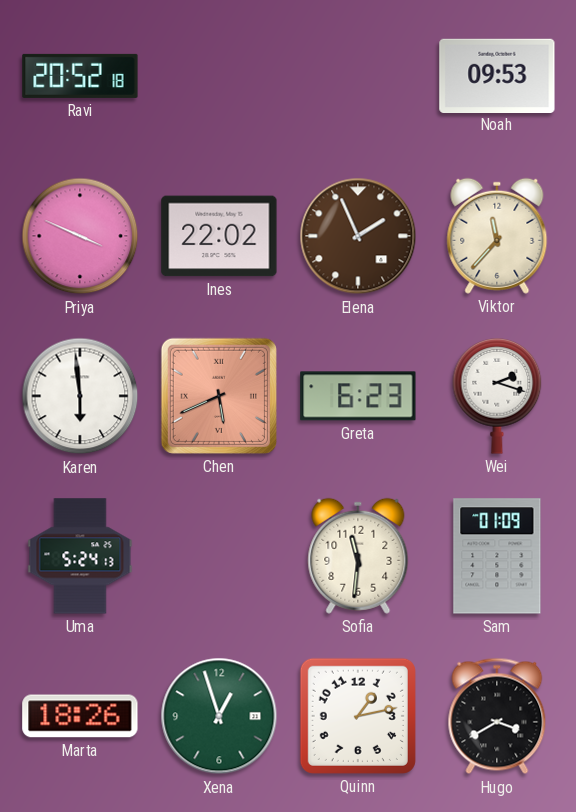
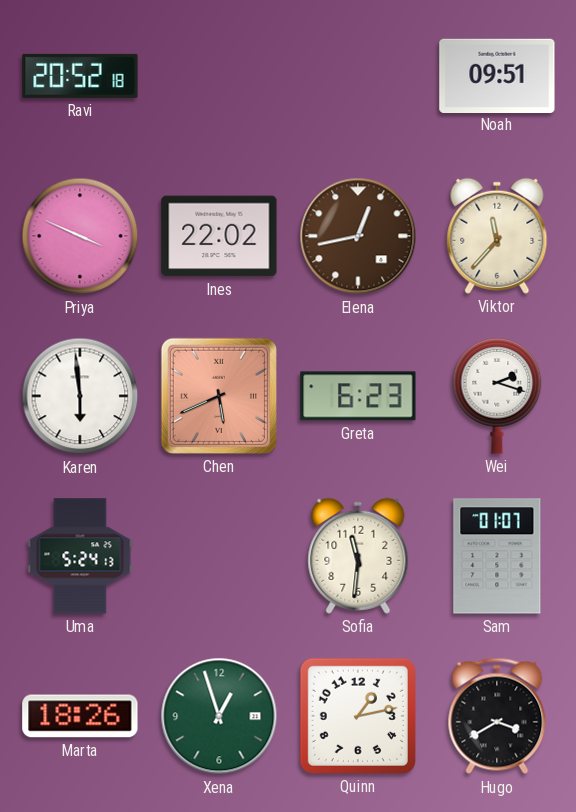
Noah: 09:53 -> 09:51
Elena: 1:56 -> 12:43
Sam: 01:09 -> 01:07
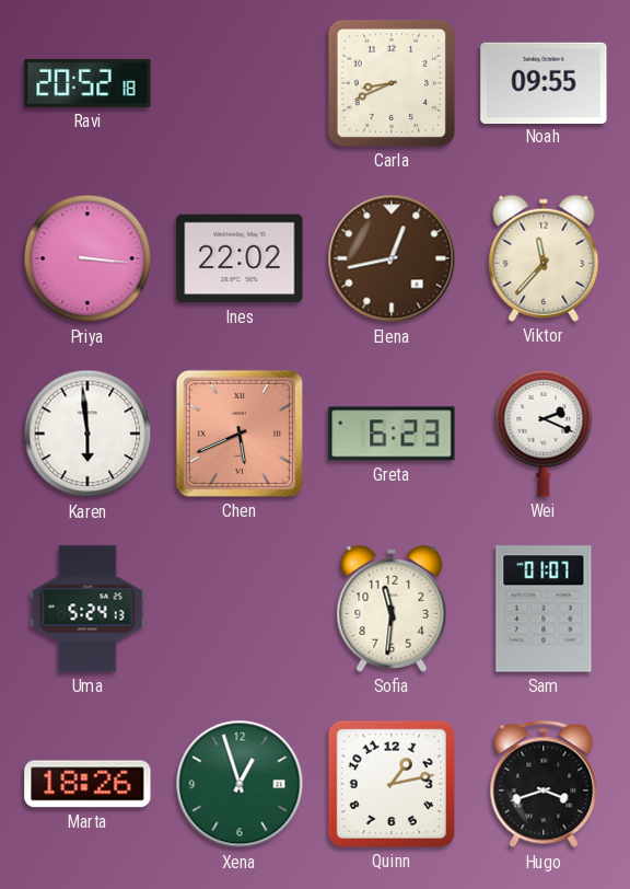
Carla: none -> 8:41
Noah: 09:51 -> 09:55
Priya: 3:49 -> 3:16
Wei: 2:18 -> 2:19
Hugo: 3:40 -> 3:42
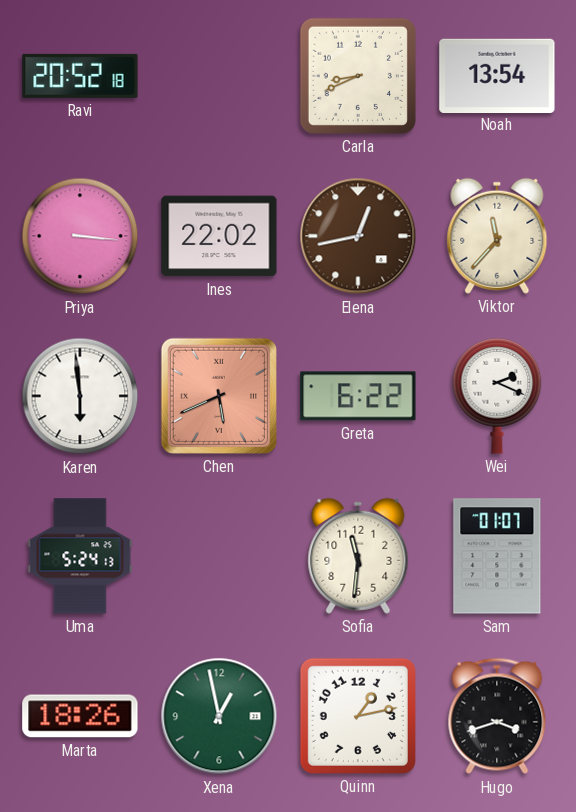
Noah: 09:55 -> 13:54
Greta: 6:23 -> 6:22
Xena: 12:57 -> 12:58
